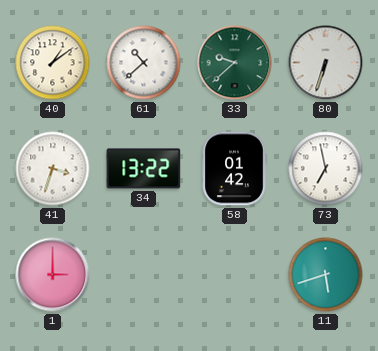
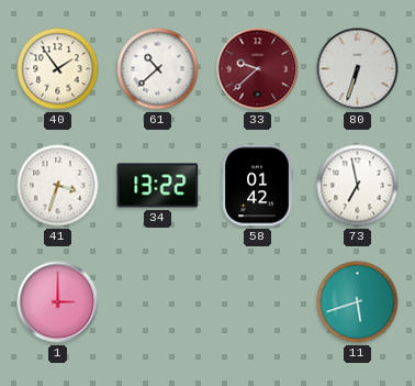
40: 1:09 -> 1:54
33 dial: green -> burgundy
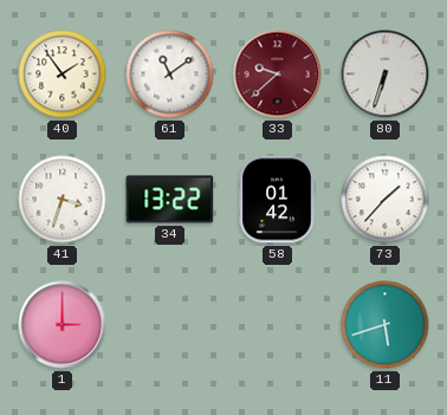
61: 10:38 -> 11:09
73: 6:58 -> 1:37
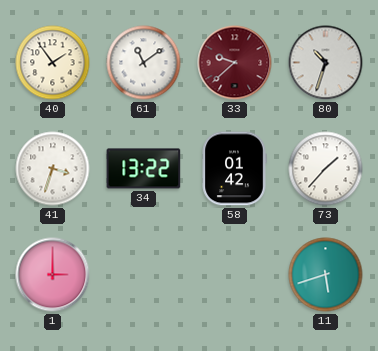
80: 6:33 -> 10:33
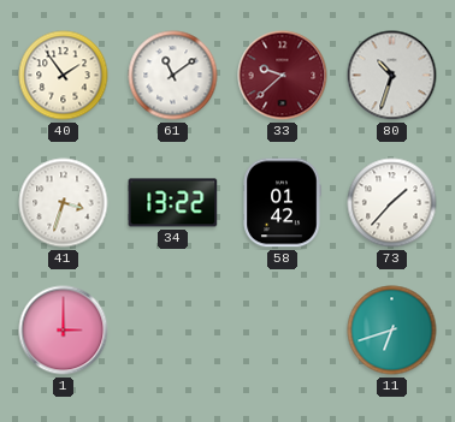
11: 5:42 -> 6:42
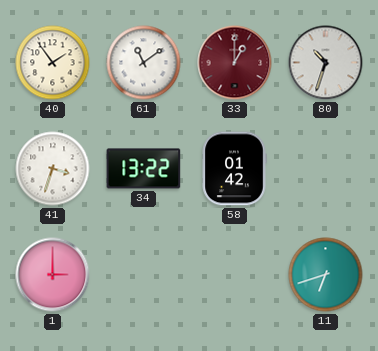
33: 9:38 -> 1:00
73: 1:37 -> none
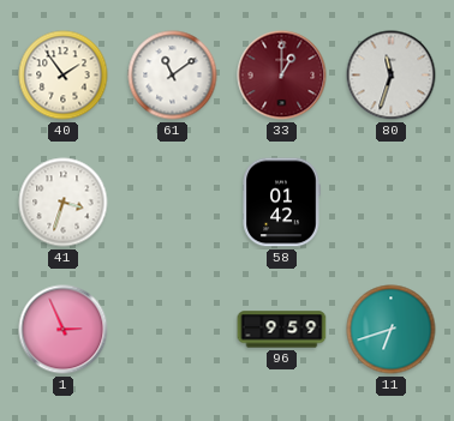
80: 10:33 -> 11:33
34: 13:22 -> none
1: 3:00 -> 2:56
96: none -> 9:59
